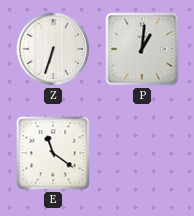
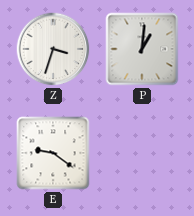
Z: 6:33 -> 3:33
E: 11:21 -> 9:21
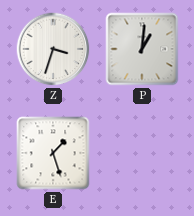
E: 9:21 -> 1:27
